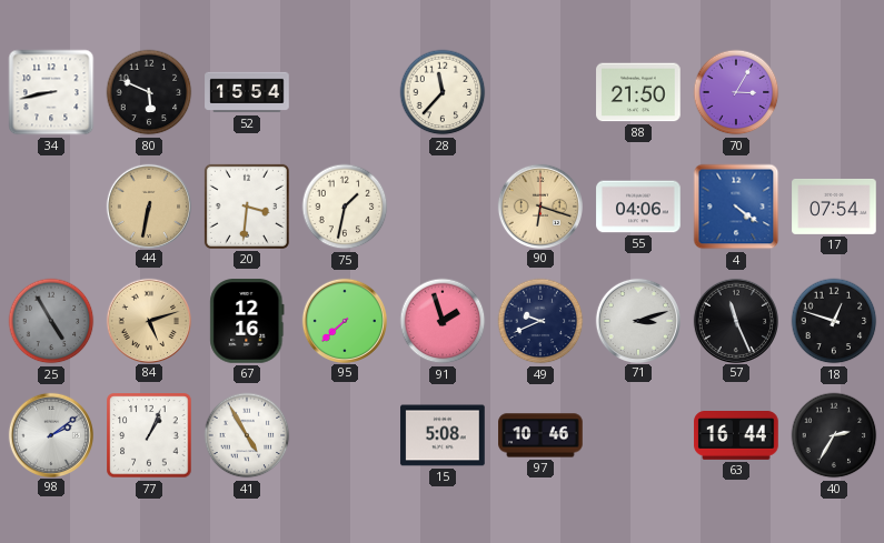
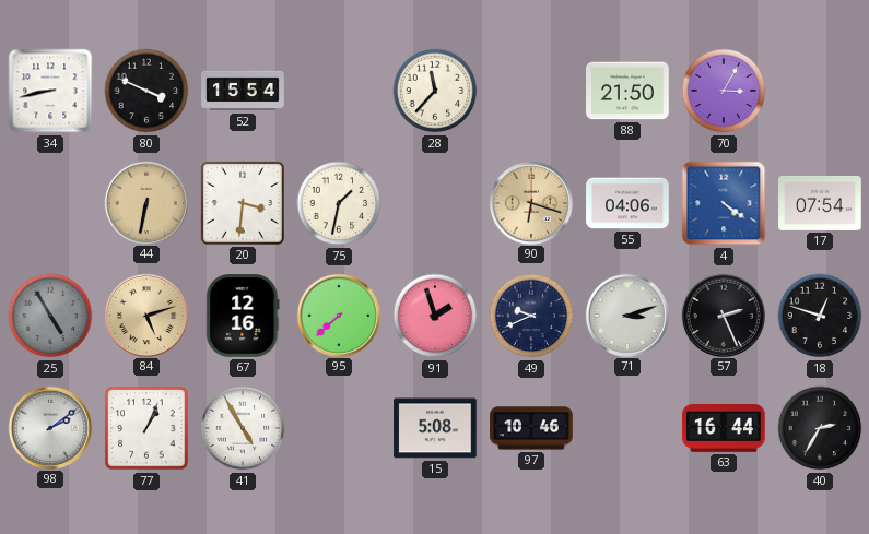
80: 5:49 -> 3:49
57: 11:26 -> 2:26
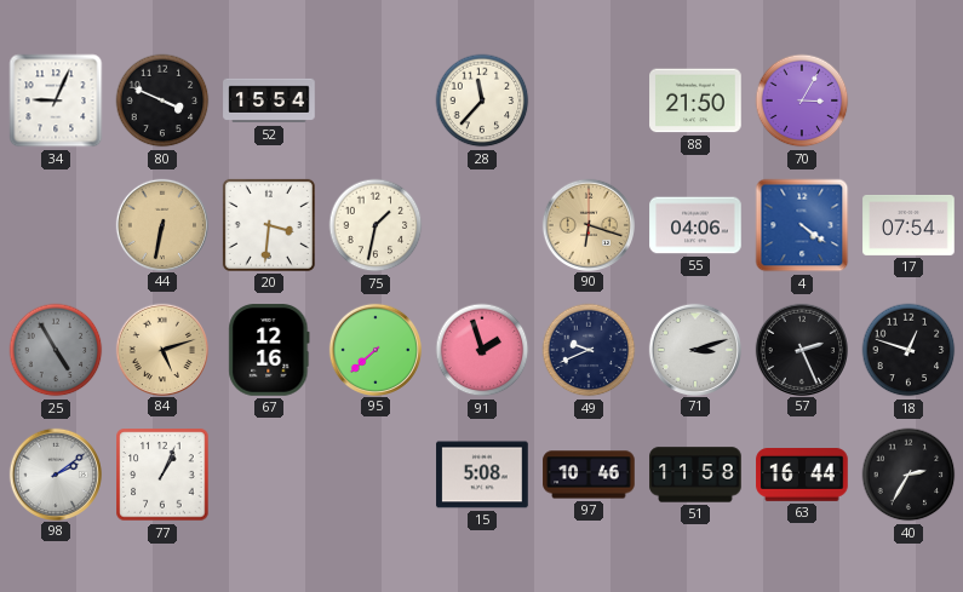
34: 8:43 -> 9:04
41: 4:55 -> none
51: none -> 11:58
